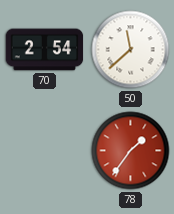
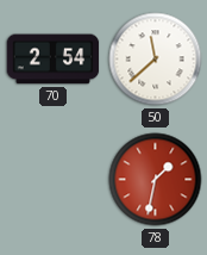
78: 1:36 -> 1:32
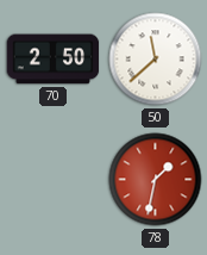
70: 2:54 -> 2:50
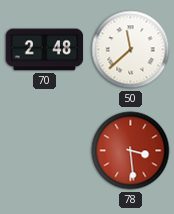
70: 2:50 -> 2:48
78: 1:32 -> 3:29
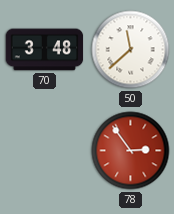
70: 2:48 -> 3:48
78: 3:29 -> 2:54
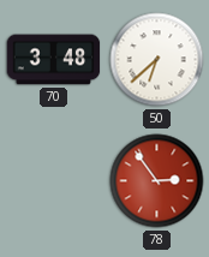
50: 11:38 -> 6:38
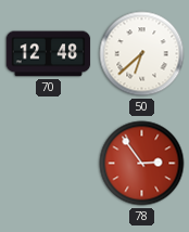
70: 3:48 -> 12:48
